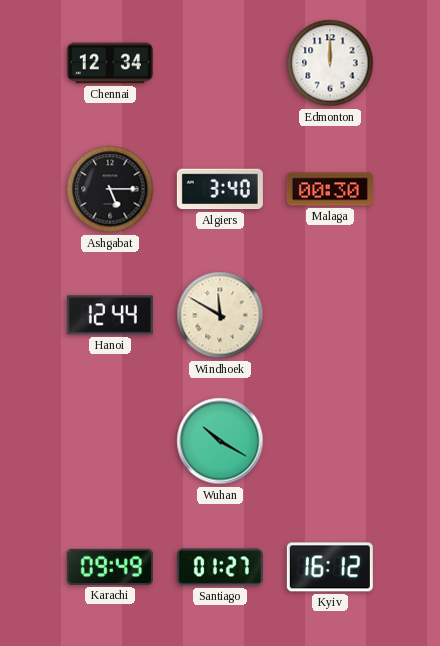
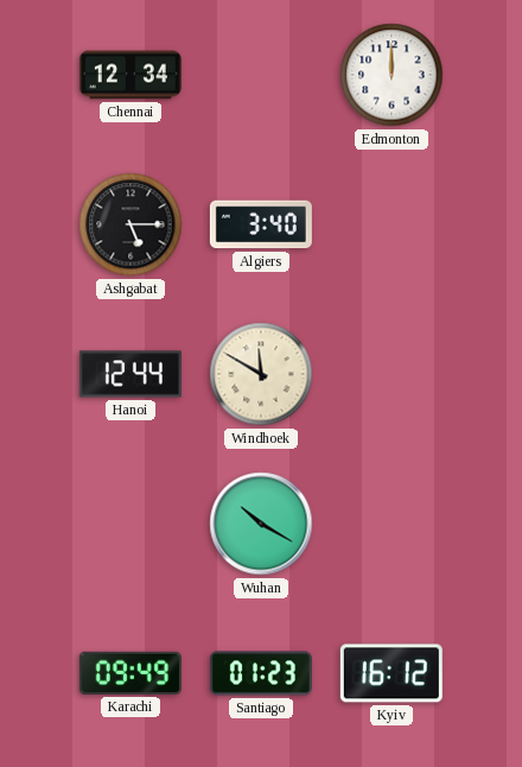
Malaga: 00:30 -> none
Santiago: 01:27 -> 01:23
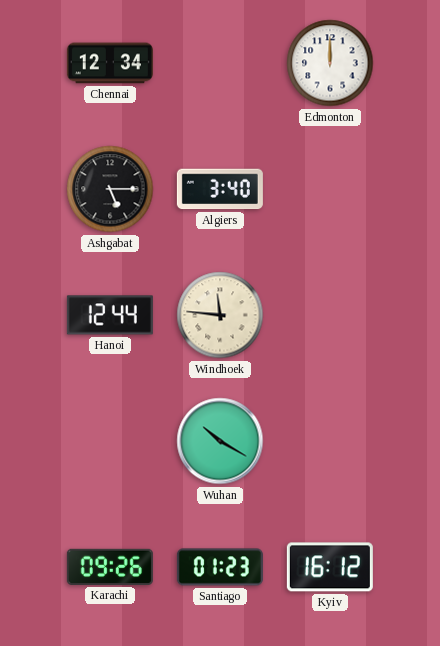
Windhoek: 11:50 -> 11:46
Karachi: 09:49 -> 09:26
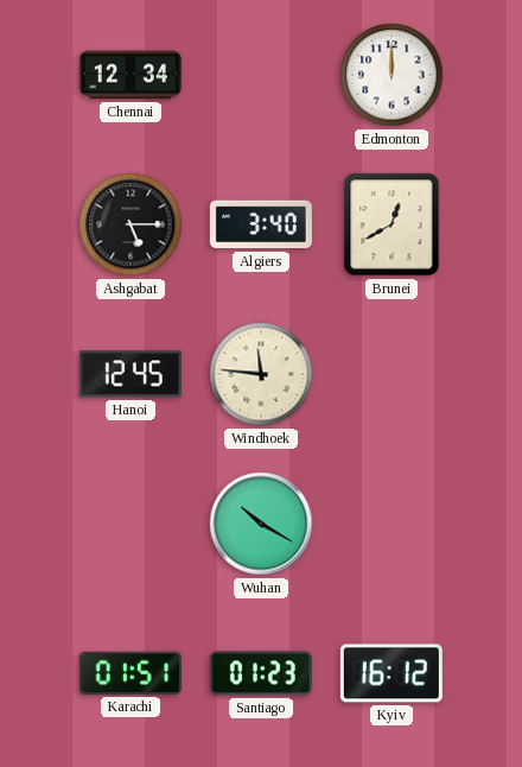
Brunei: none -> 12:40
Hanoi: 12:44 -> 12:45
Karachi: 09:26 -> 01:51
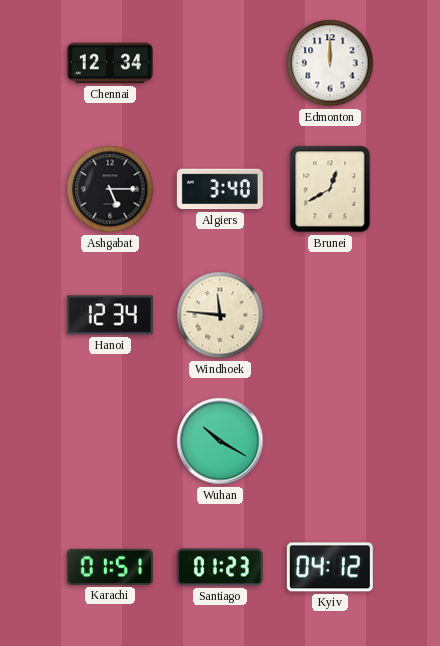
Hanoi: 12:45 -> 12:34
Kyiv: 16:12 -> 04:12
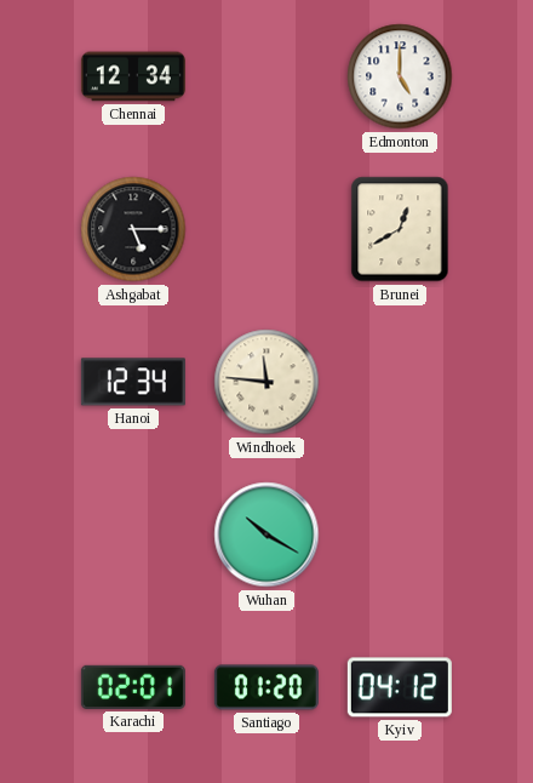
Edmonton: 12:00 -> 5:00
Algiers: 3:40 -> none
Karachi: 01:51 -> 02:01
Santiago: 01:23 -> 01:20
